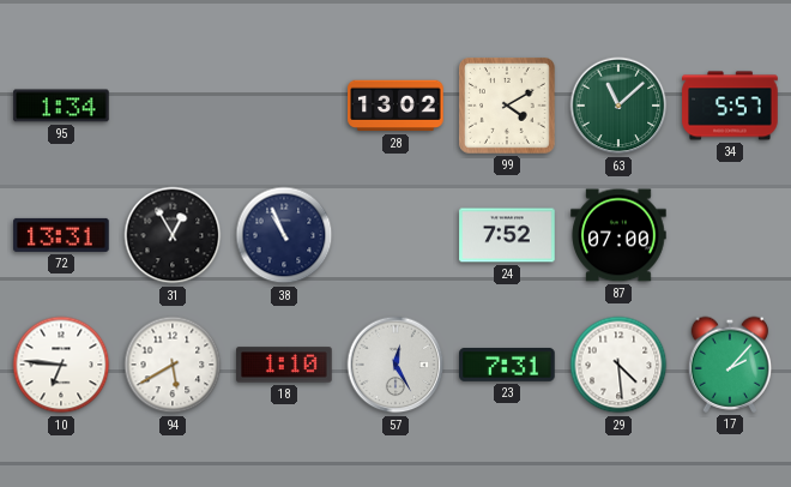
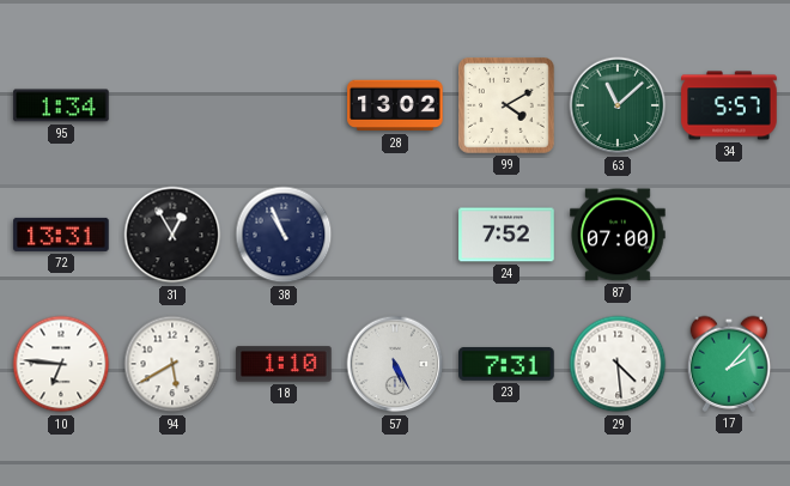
57: 12:25 -> 5:25
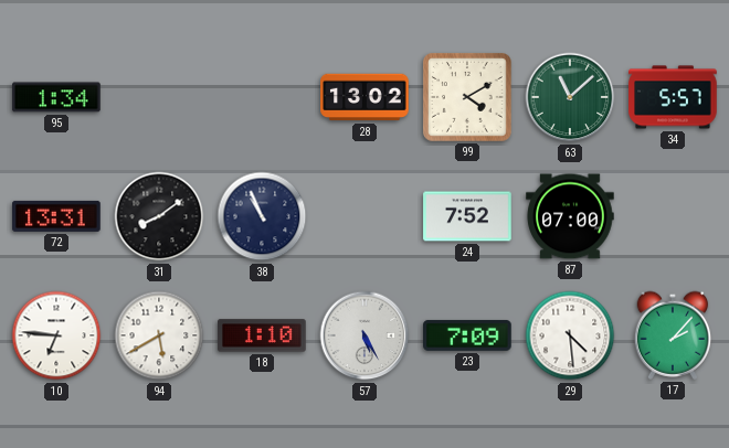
31: 12:55 -> 8:09
23: 7:31 -> 7:09
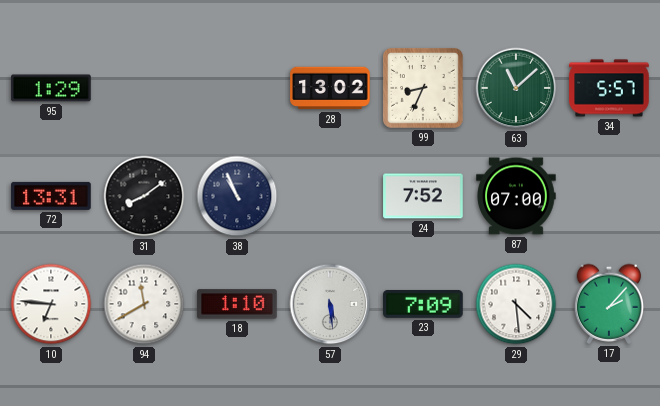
95: 1:34 -> 1:29
99: 4:10 -> 8:34
94: 5:40 -> 11:40
57: 5:25 -> 5:29
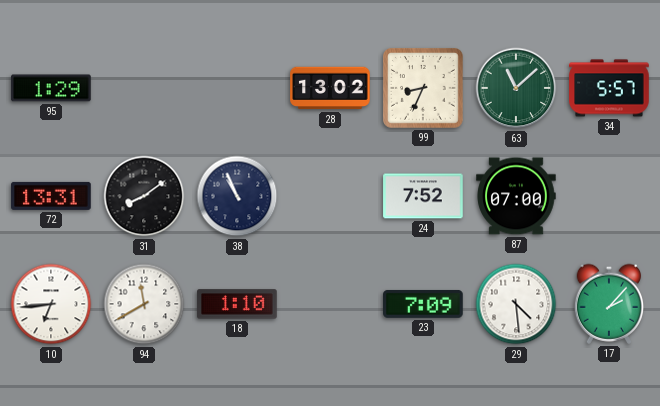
10: 6:46 -> 6:44
57: 5:29 -> none
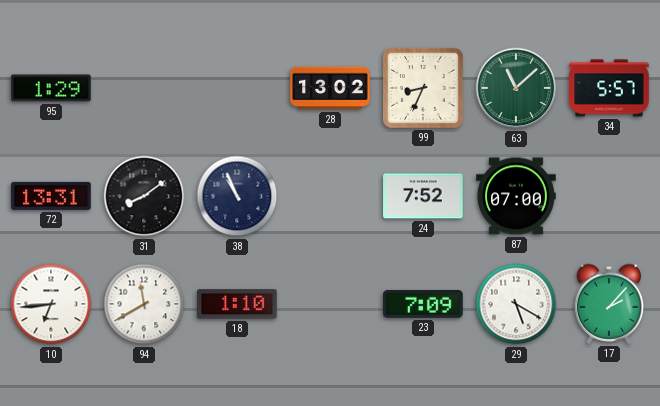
29: 4:29 -> 5:20
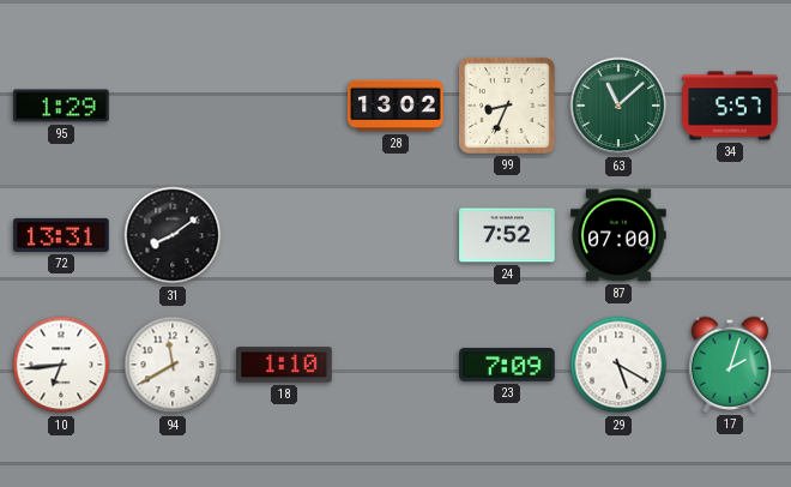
38: 10:56 -> none
17: 2:07 -> 2:03
